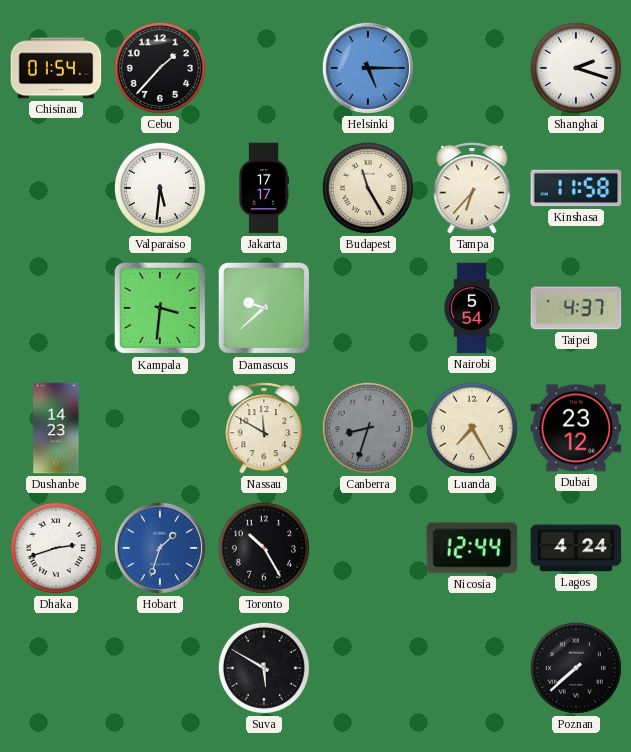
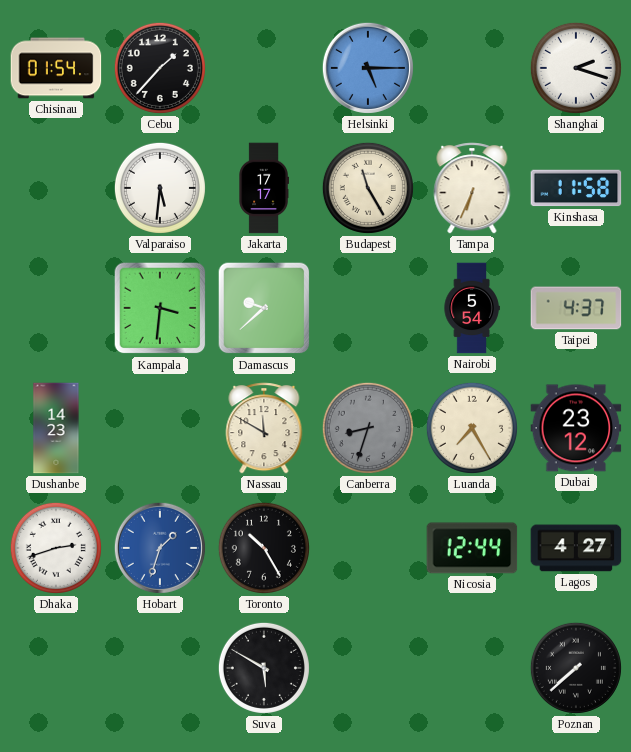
Tampa: 6:37 -> 6:34
Lagos: 4:24 -> 4:27
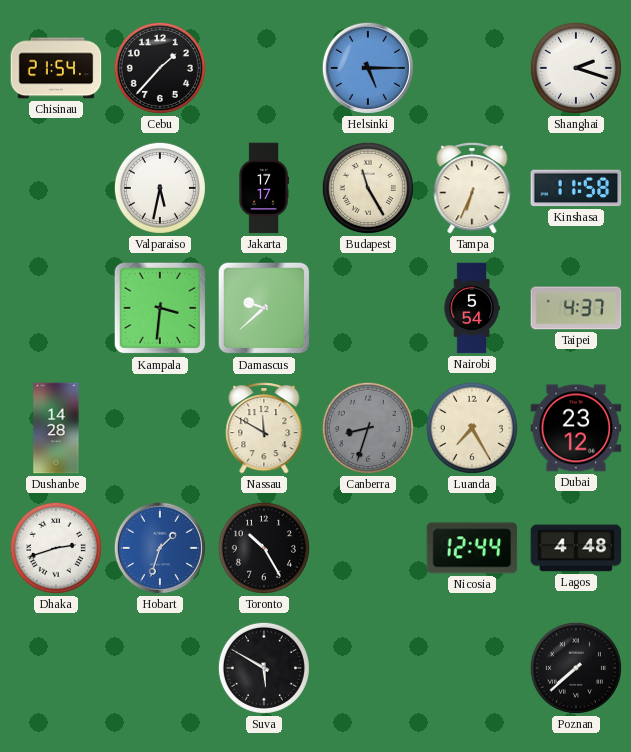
Chisinau: 01:54 -> 21:54
Valparaiso: 5:31 -> 5:32
Dushanbe: 14:23 -> 14:28
Lagos: 4:27 -> 4:48
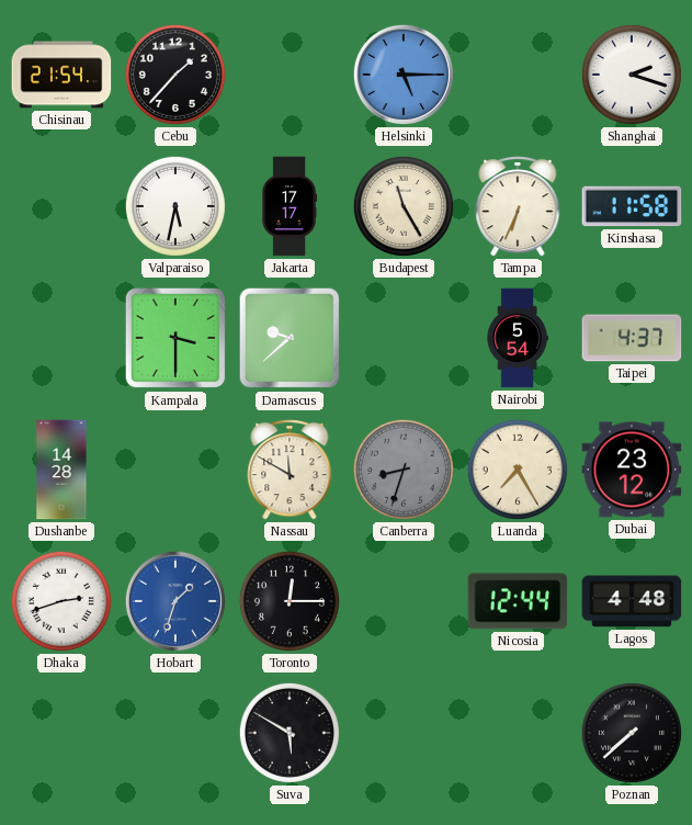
Kampala: 3:31 -> 3:30
Toronto: 10:25 -> 12:15
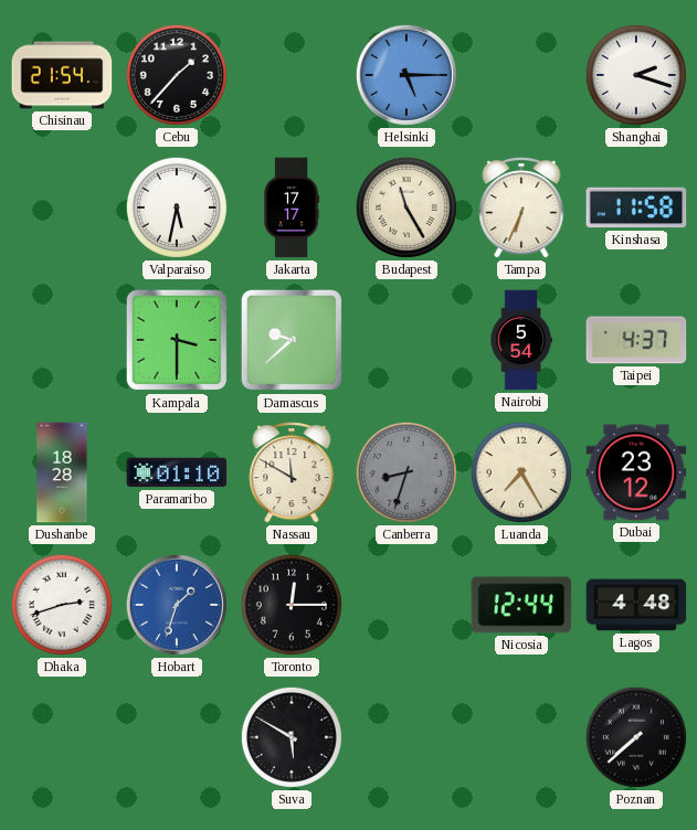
Dushanbe: 14:28 -> 18:28
Paramaribo: none -> 01:10
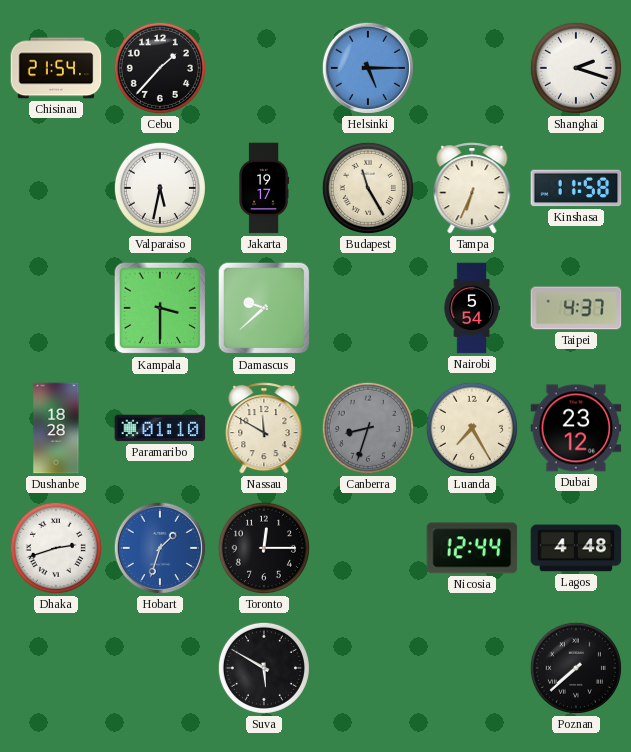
Jakarta: 17:17 -> 19:17
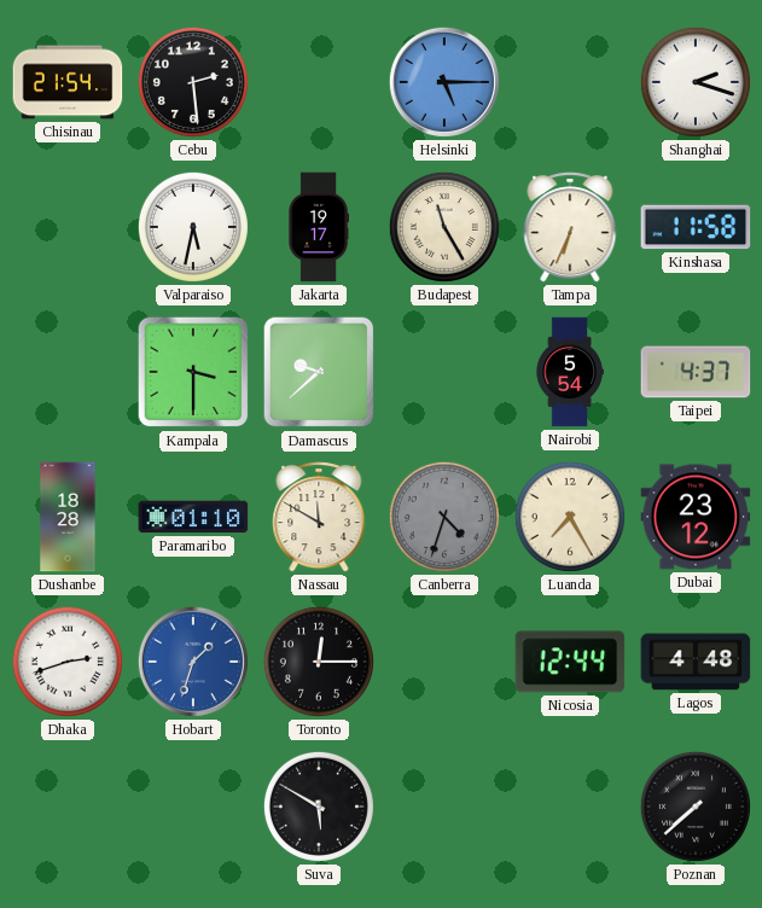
Cebu: 1:37 -> 2:29
Canberra: 8:33 -> 4:33
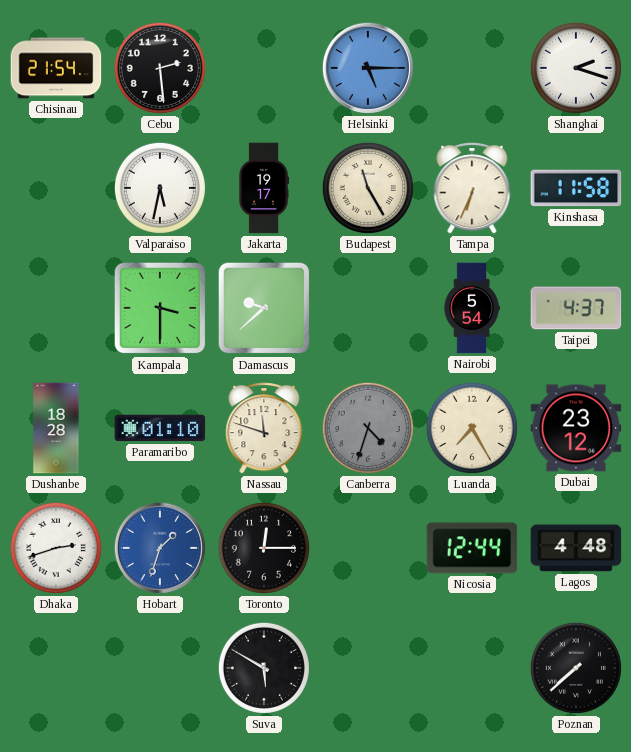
Nassau: 11:50 -> 11:48
